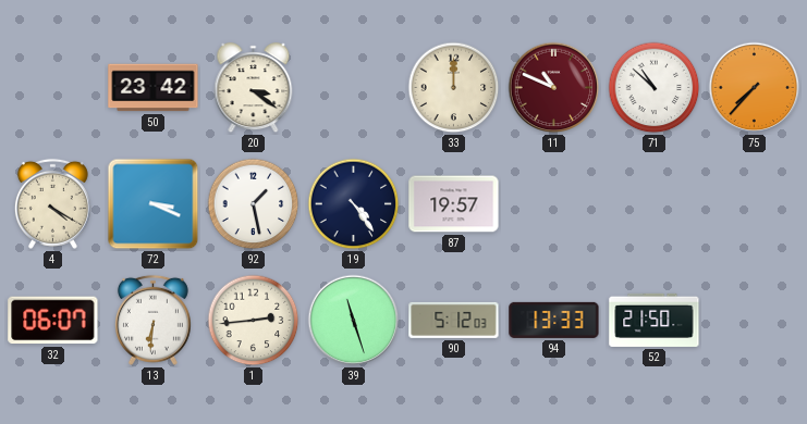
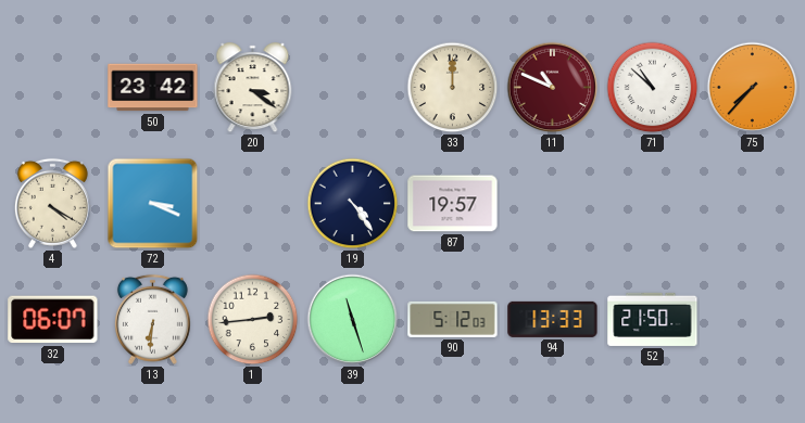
92: 1:28 -> none
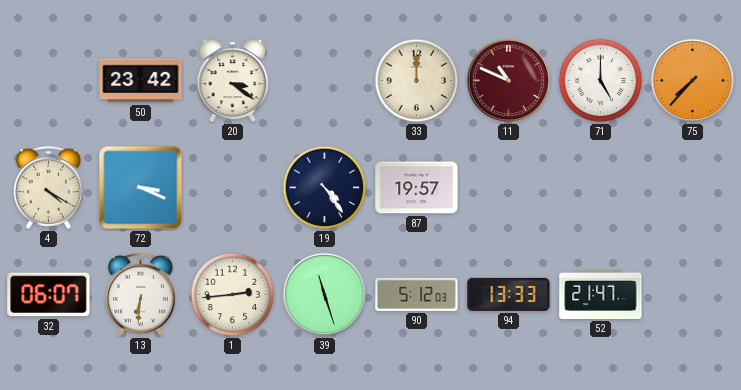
71: 10:52 -> 5:00
52: 21:50 -> 21:47
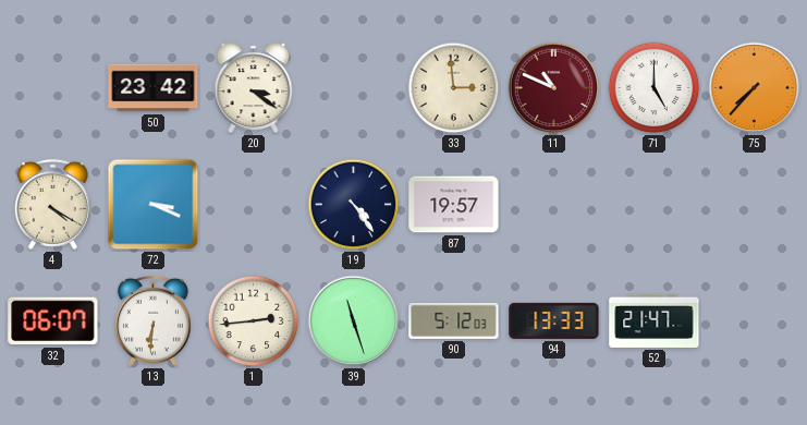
33: 12:00 -> 2:59
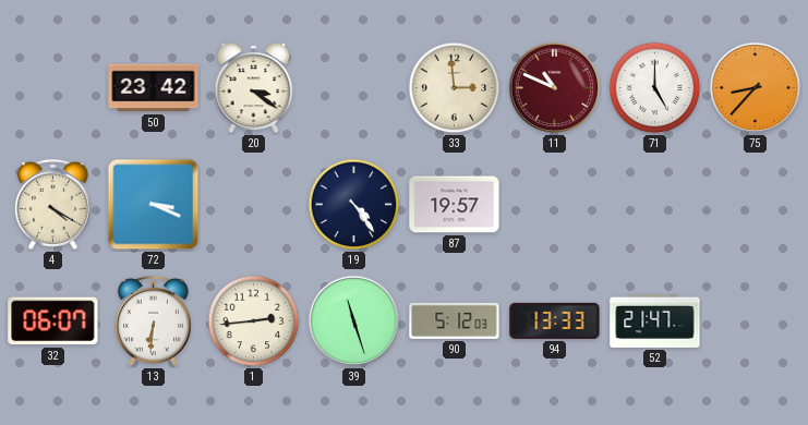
75: 7:37 -> 8:37
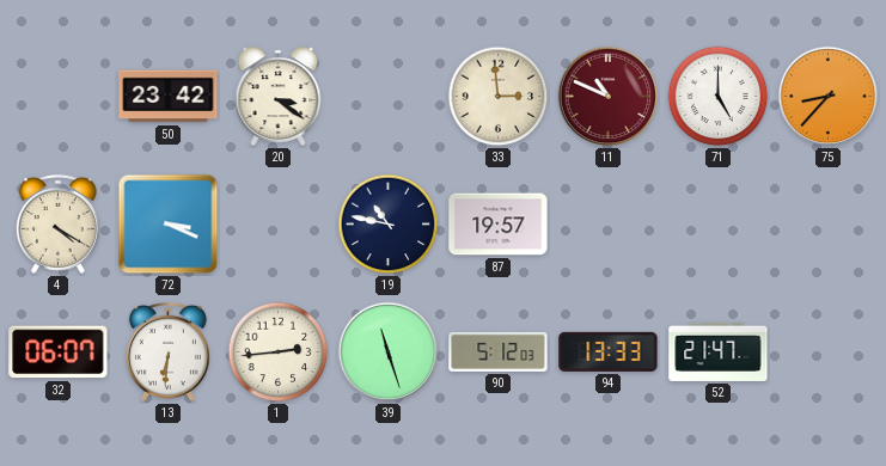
19: 4:24 -> 10:47
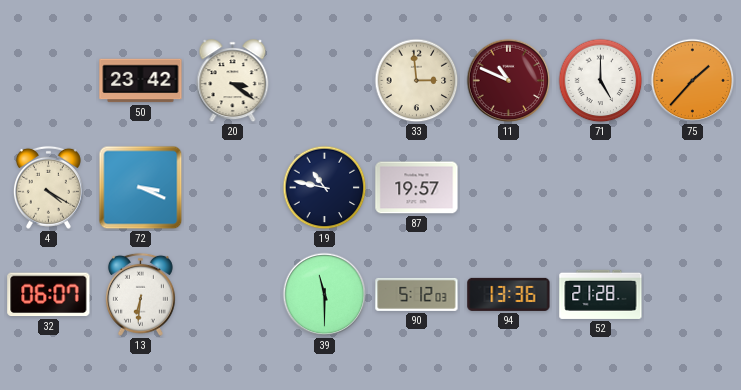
75: 8:37 -> 1:37
1: 2:44 -> none
39: 11:27 -> 11:30
94: 13:33 -> 13:36
52: 21:47 -> 21:28
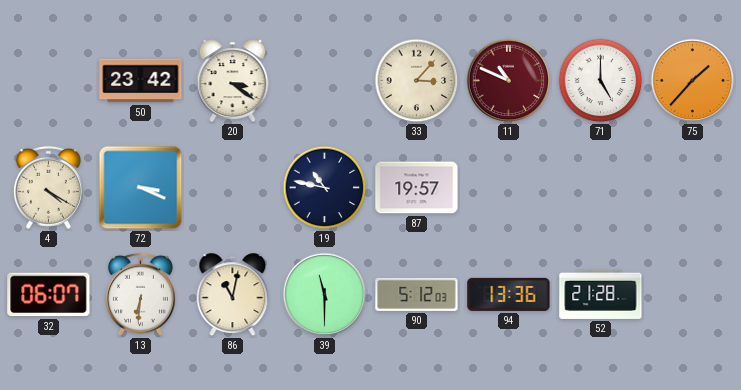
33: 2:59 -> 3:07
86: none -> 11:02
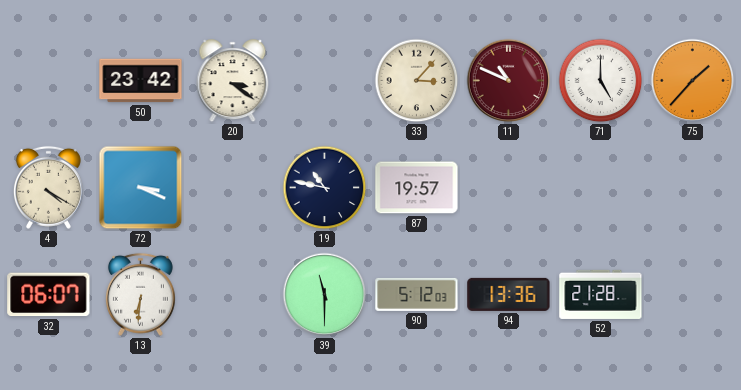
86: 11:02 -> none
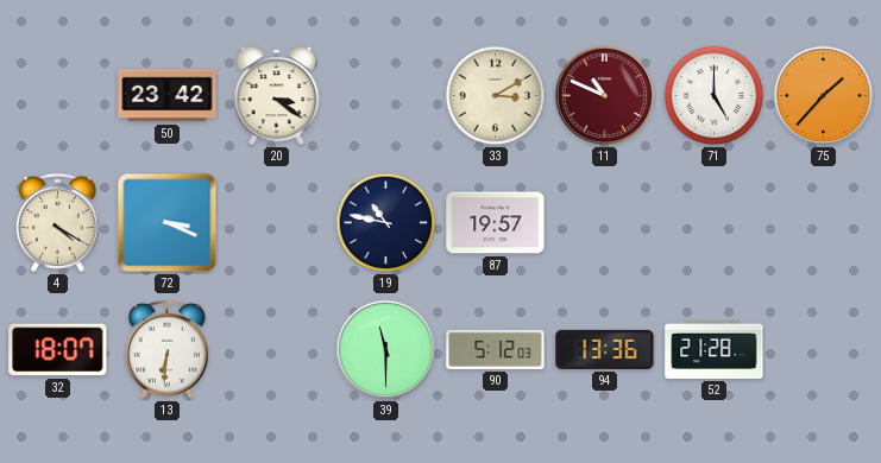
33: 3:07 -> 3:10
32: 06:07 -> 18:07
